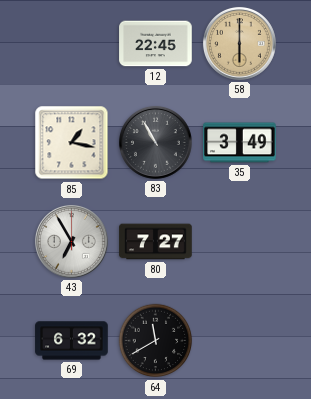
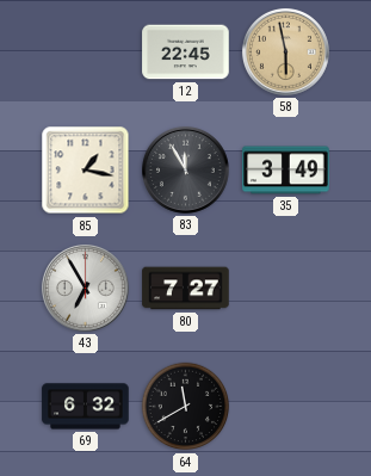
58: 6:00 -> 5:58
83: 10:55 -> 11:55
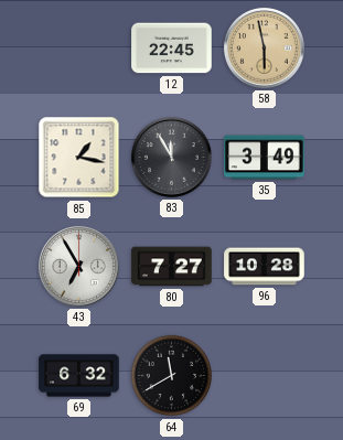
96: none -> 10:28
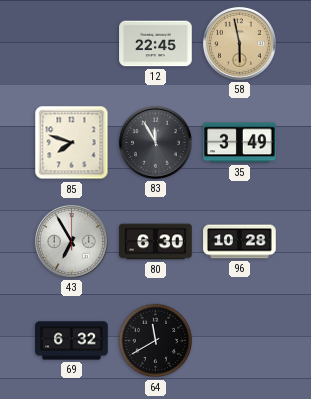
85: 1:17 -> 7:48
80: 7:27 -> 6:30
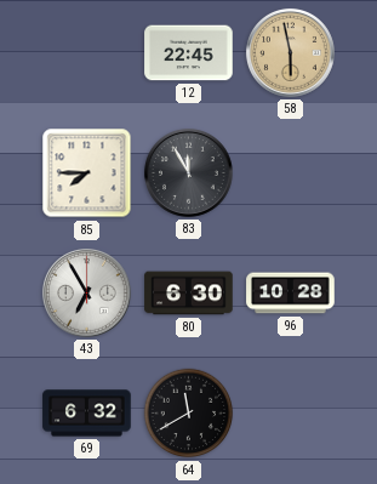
85: 7:48 -> 7:45
35: 3:49 -> none
